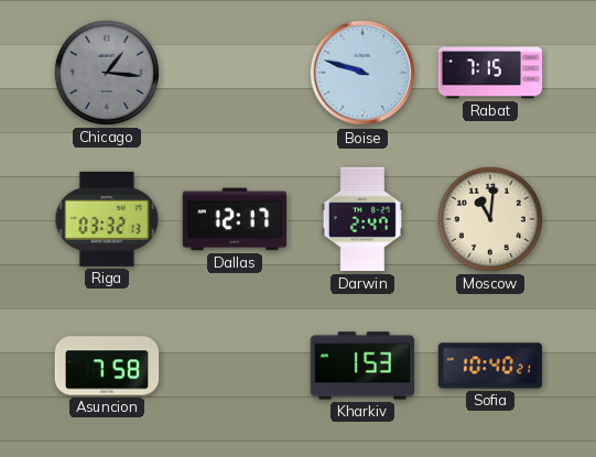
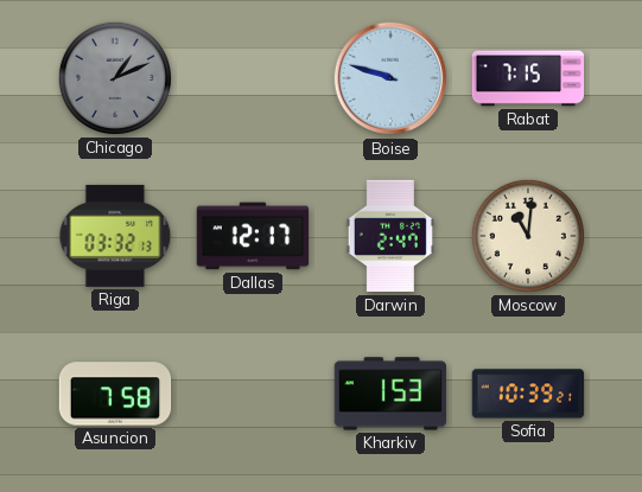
Chicago: 1:16 -> 1:11
Sofia: 10:40 -> 10:39
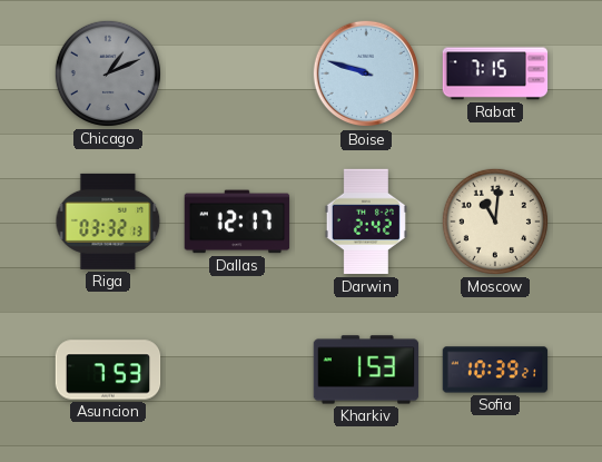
Darwin: 2:47 -> 2:42
Asuncion: 7:58 -> 7:53
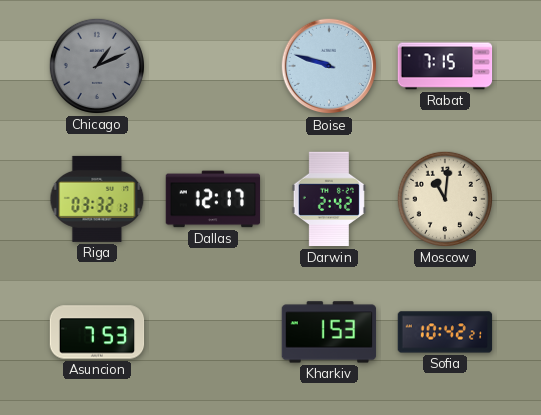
Sofia: 10:39 -> 10:42
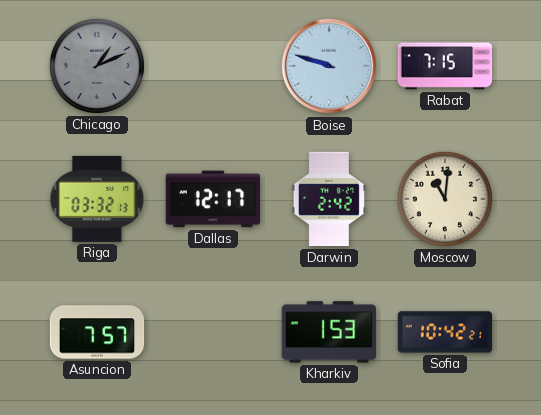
Asuncion: 7:53 -> 7:57
